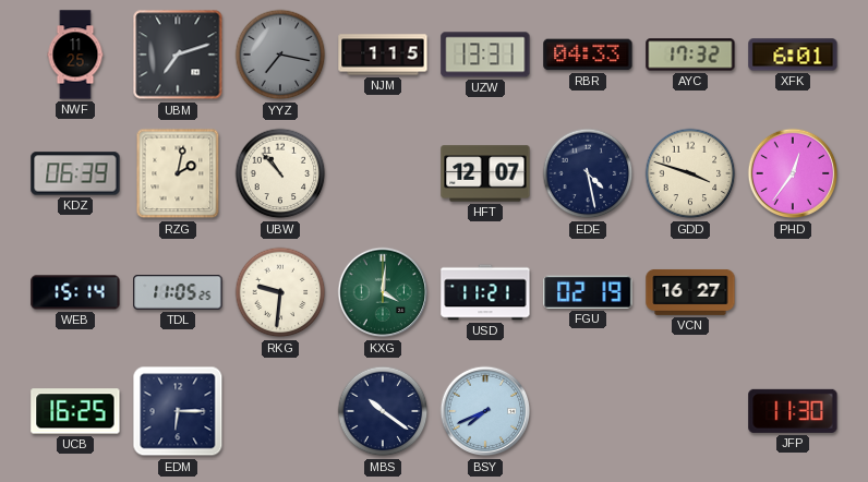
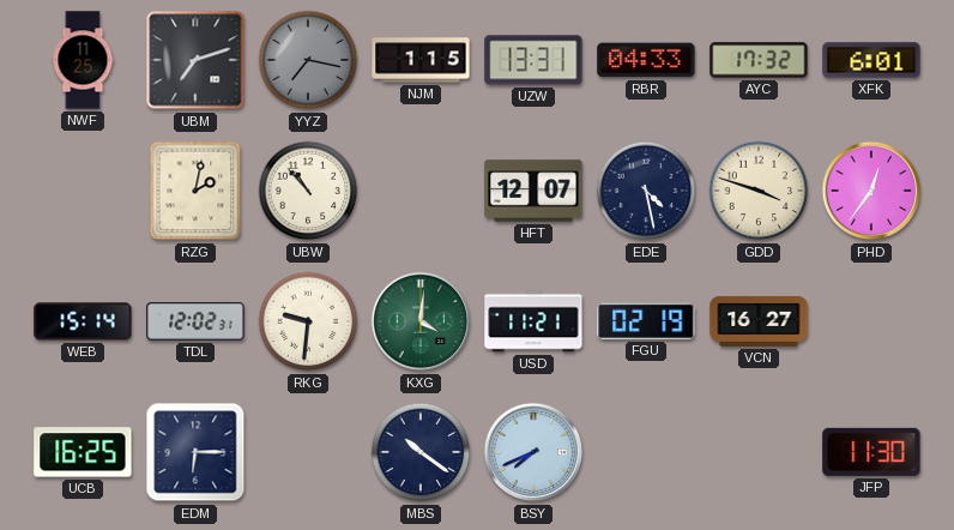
KDZ: 06:39 -> none
TDL: 11:05 -> 12:02
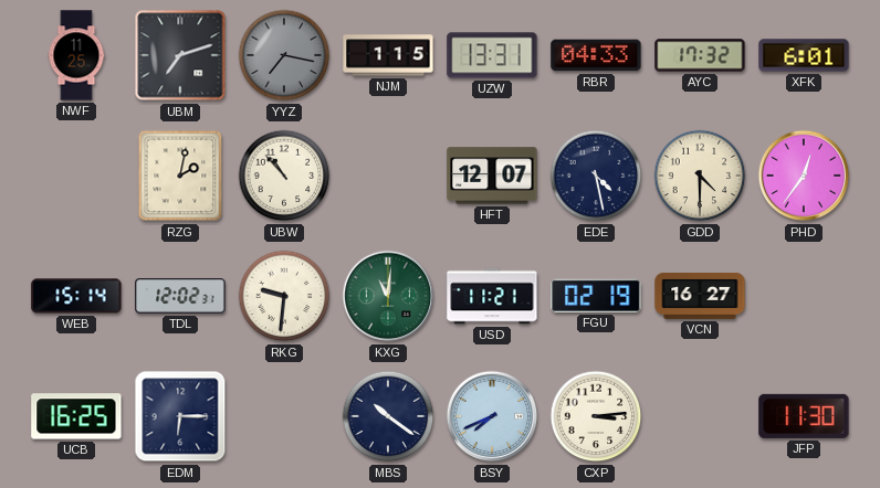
GDD: 3:48 -> 4:30
KXG: 4:01 -> 11:01
CXP: none -> 3:14
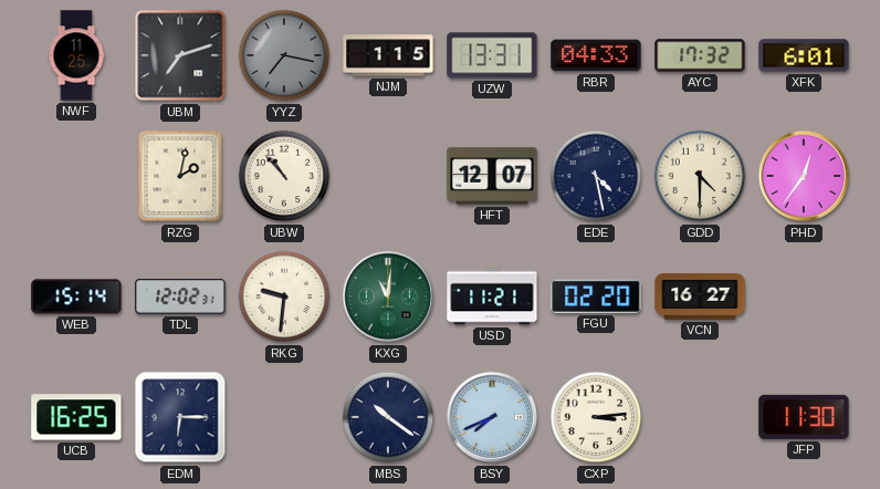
FGU: 02:19 -> 02:20
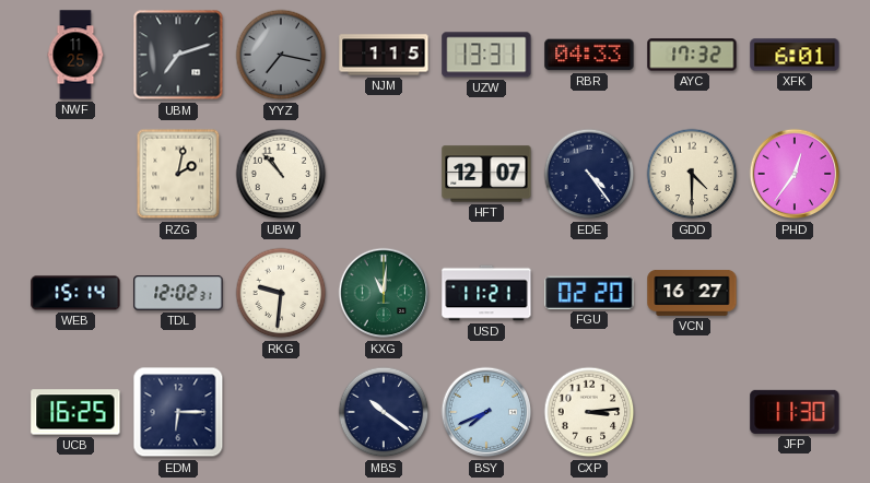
EDE: 4:28 -> 4:24
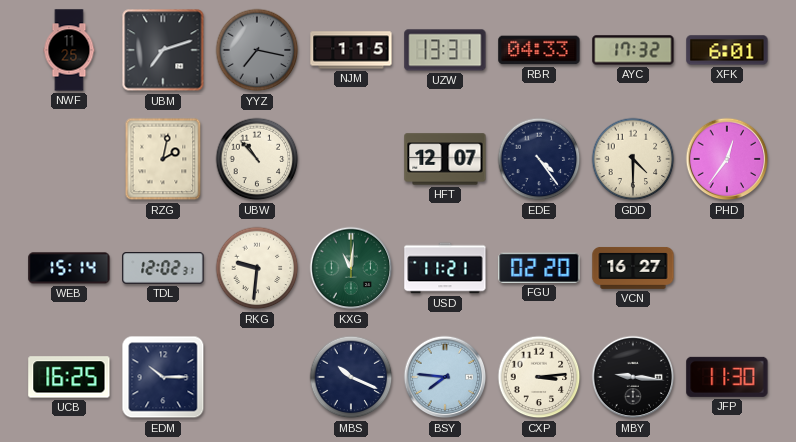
EDM: 6:15 -> 10:15
MBS: 10:21 -> 10:19
BSY: 7:41 -> 7:46
MBY: none -> 9:16
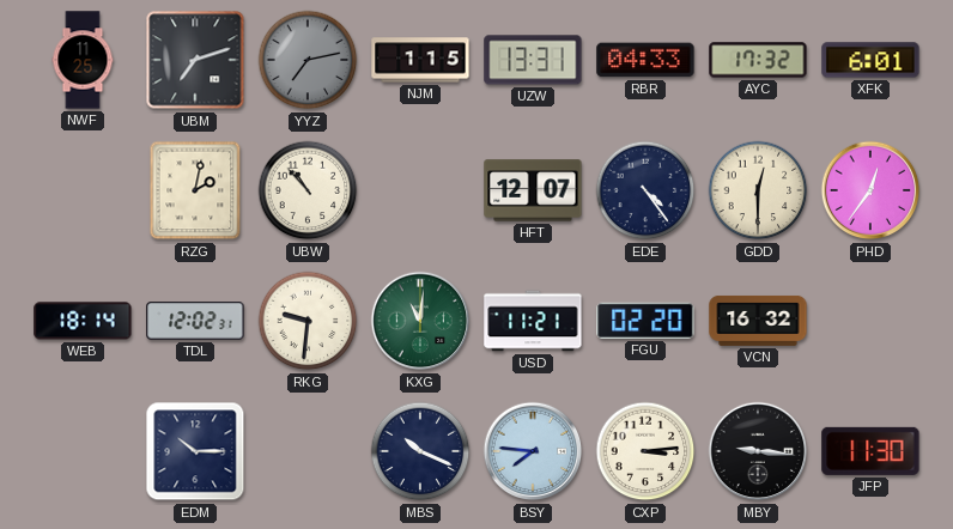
YYZ: 7:17 -> 7:13
GDD: 4:30 -> 12:30
WEB: 15:14 -> 18:14
VCN: 16:27 -> 16:32
UCB: 16:25 -> none
